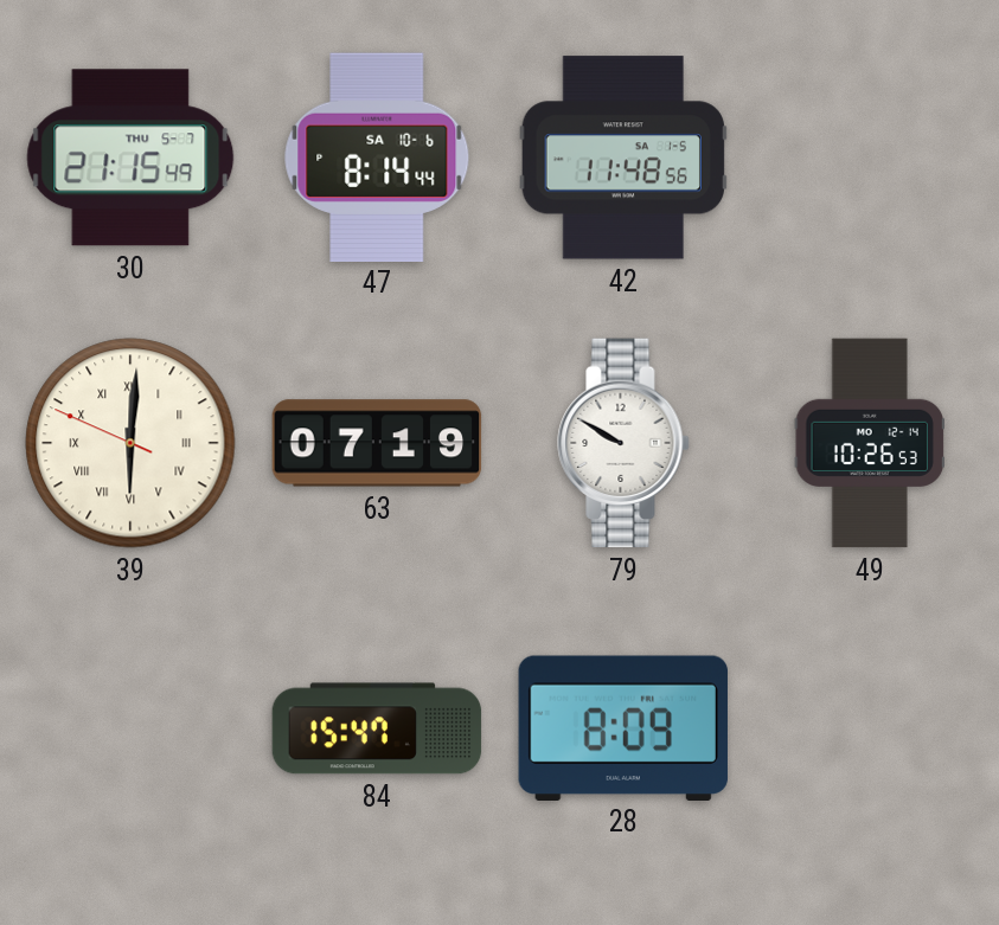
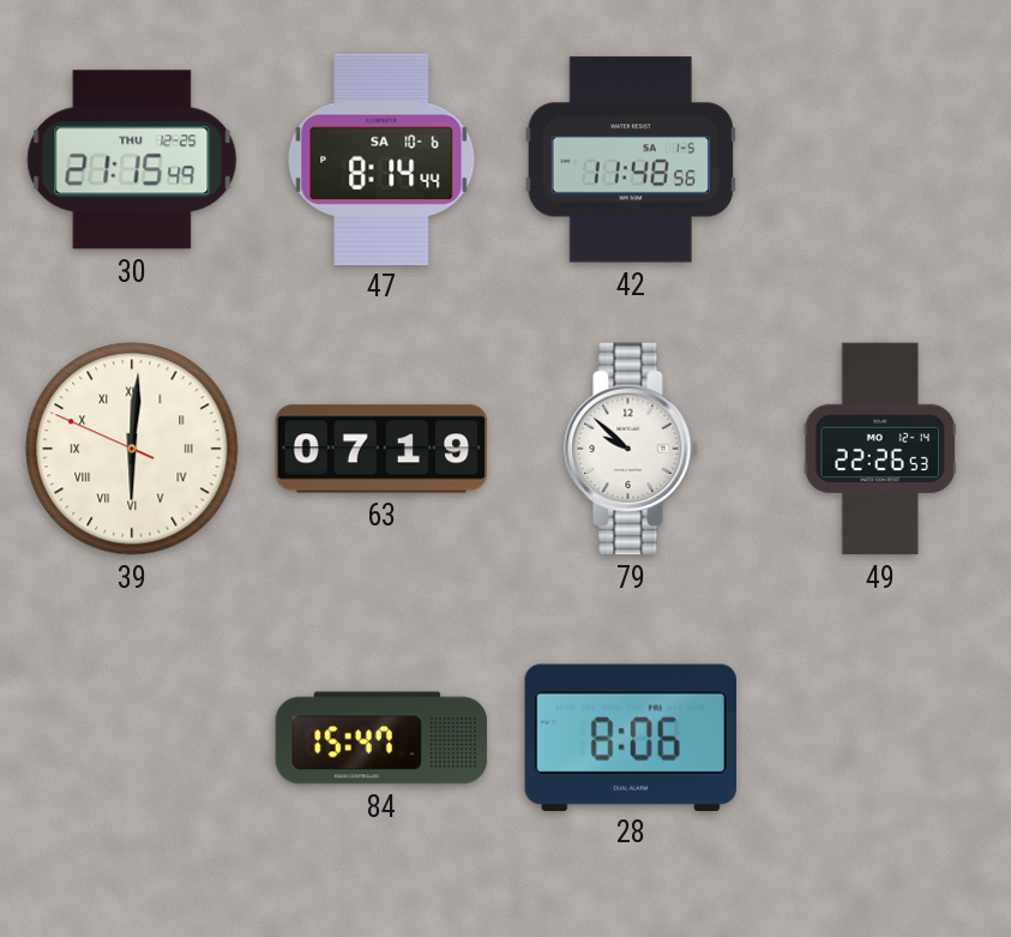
30 date: THU 5-7 -> THU 12-25
79: 9:50 -> 9:52
49: 10:26 -> 22:26
28: 8:09 -> 8:06
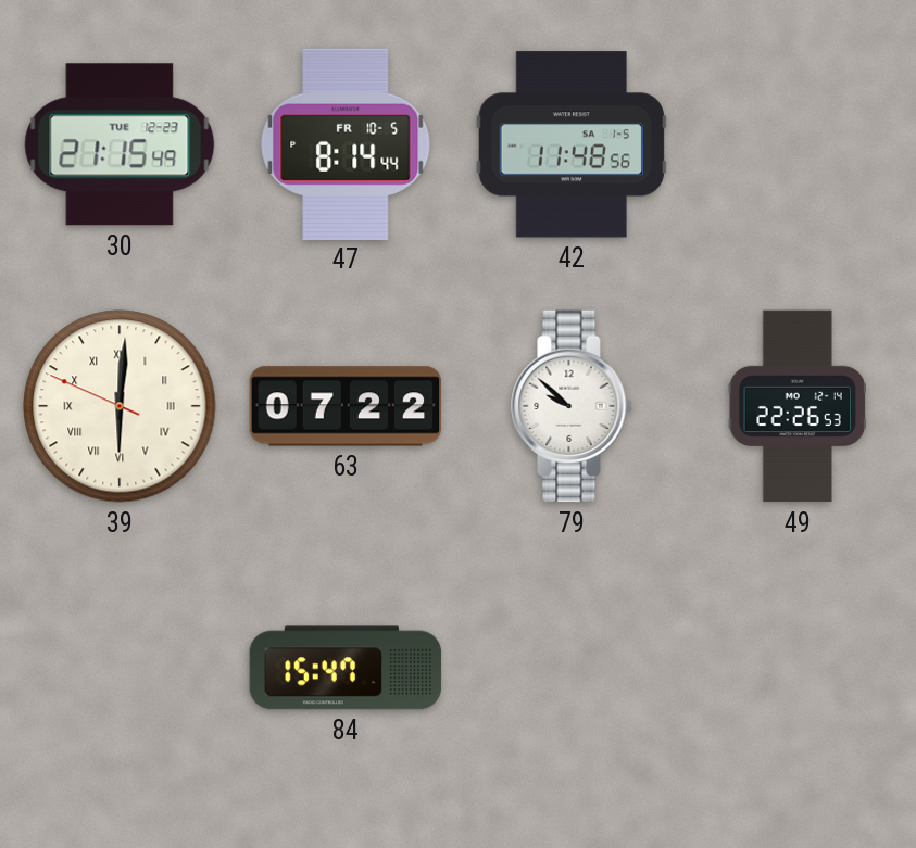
30 date: THU 12-25 -> TUE 12-23
47 date: SA 10-6 -> FR 10-5
63: 07:19 -> 07:22
28: 8:06 -> none
